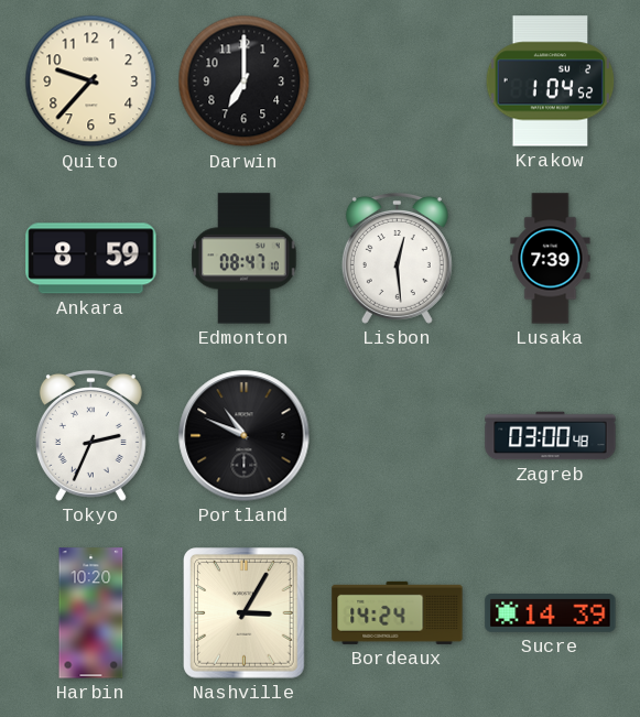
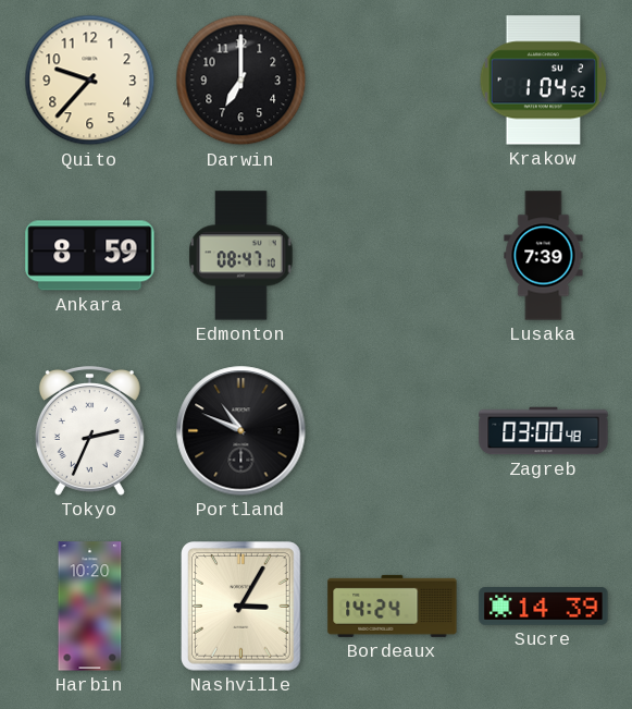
Lisbon: 12:29 -> none
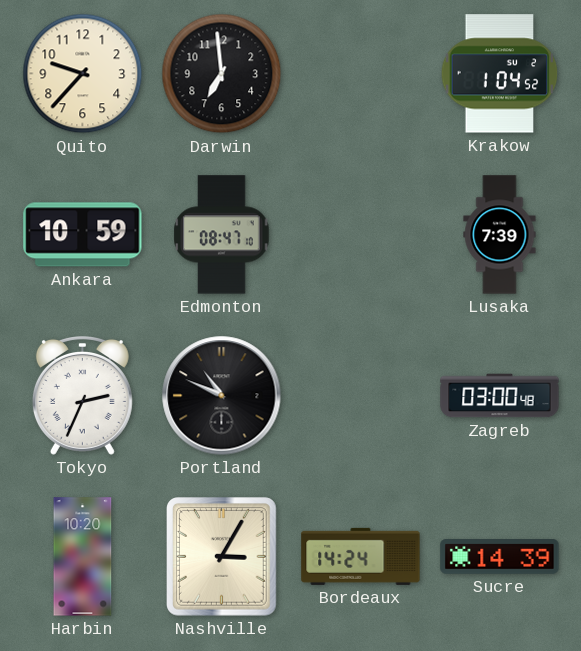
Darwin: 7:00 -> 6:59
Ankara: 8:59 -> 10:59
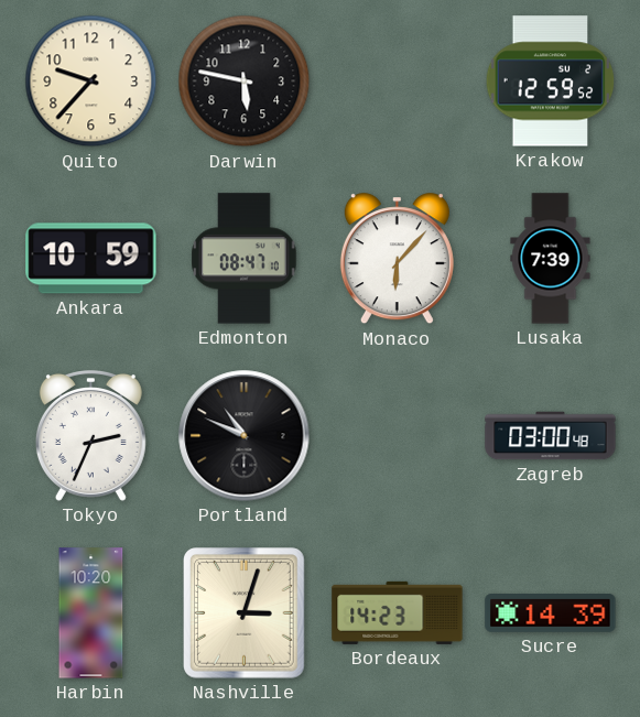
Darwin: 6:59 -> 5:47
Krakow: 1:04 -> 12:59
Monaco: none -> 6:07
Nashville: 3:05 -> 3:03
Bordeaux: 14:24 -> 14:23
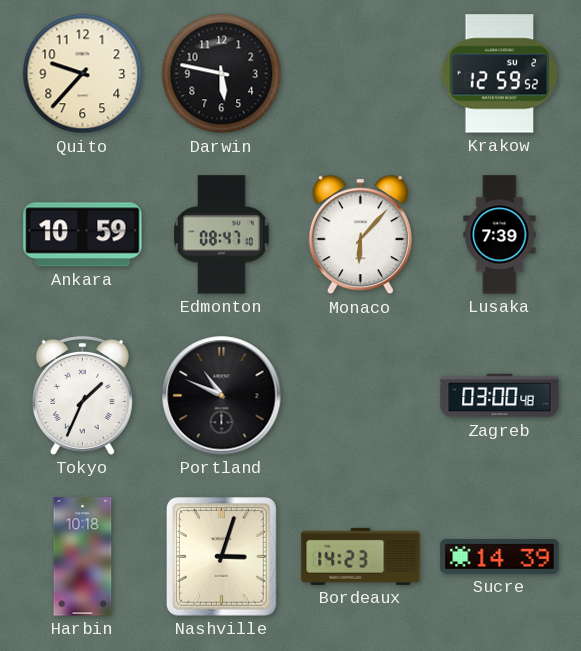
Tokyo: 2:34 -> 1:34
Harbin: 10:20 -> 10:18
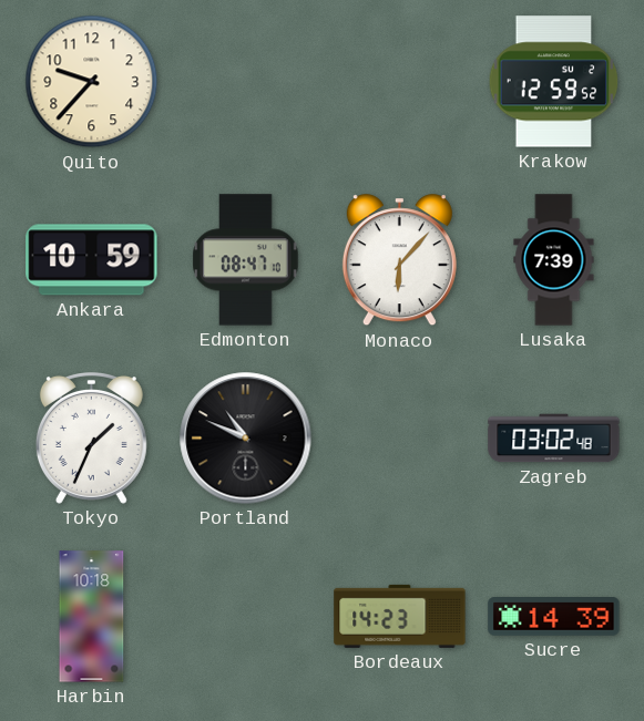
Darwin: 5:47 -> none
Zagreb: 03:00 -> 03:02
Nashville: 3:03 -> none
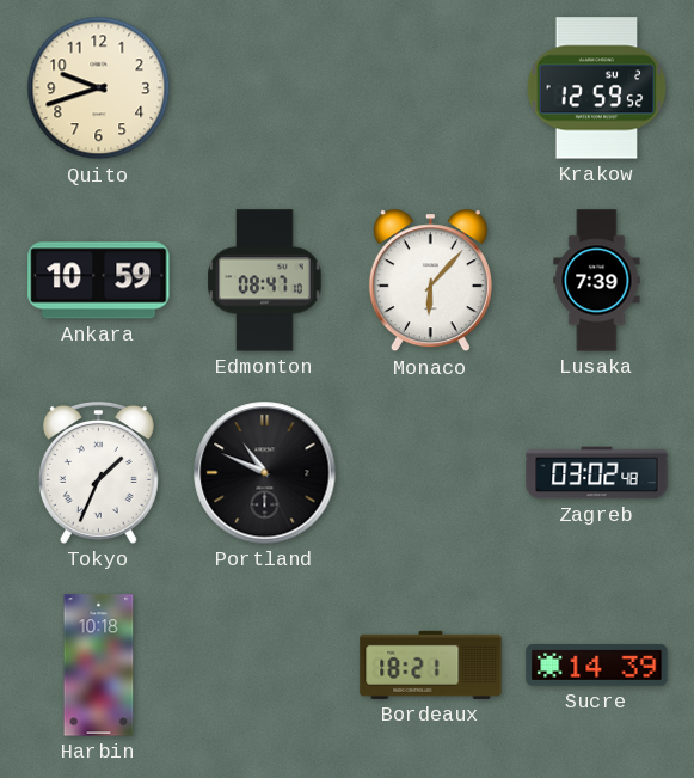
Quito: 9:37 -> 9:42
Bordeaux: 14:23 -> 18:21
